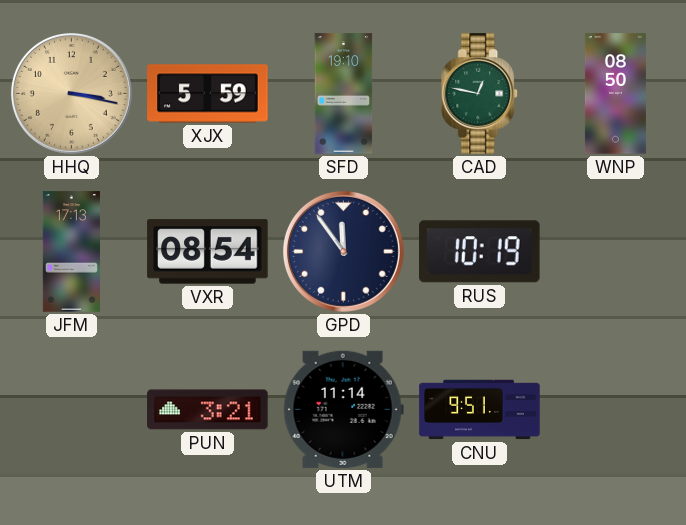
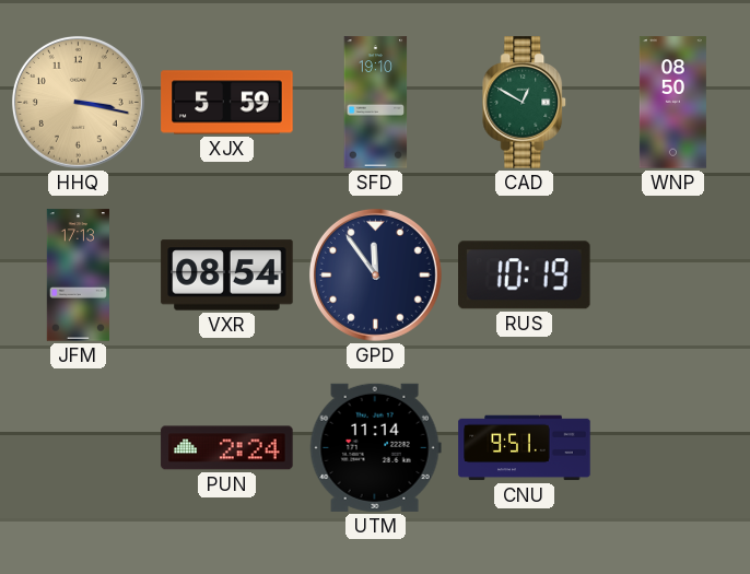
CAD: 12:47 -> 12:50
PUN: 3:21 -> 2:24
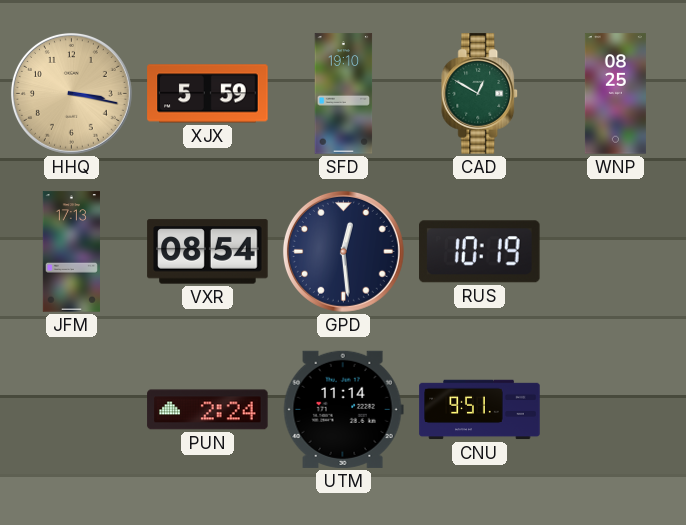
WNP: 08:50 -> 08:25
GPD: 11:54 -> 12:29
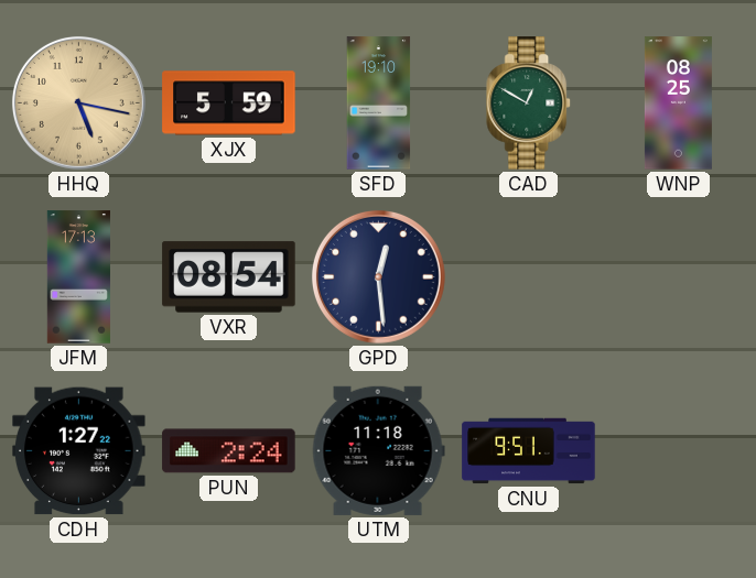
HHQ: 3:17 -> 5:17
RUS: 10:19 -> none
CDH: none -> 1:27
UTM: 11:14 -> 11:18
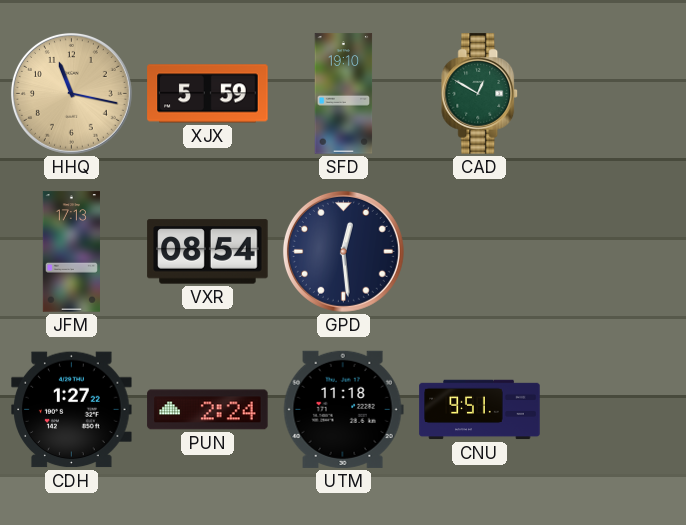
HHQ: 5:17 -> 11:17
WNP: 08:25 -> none
